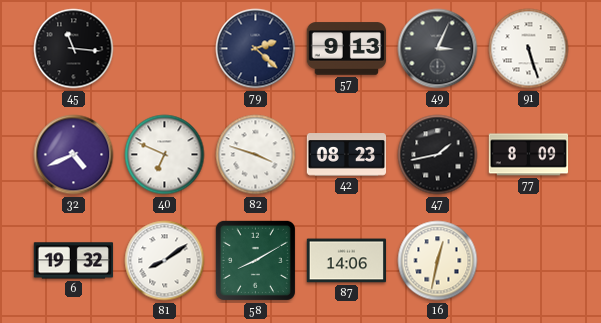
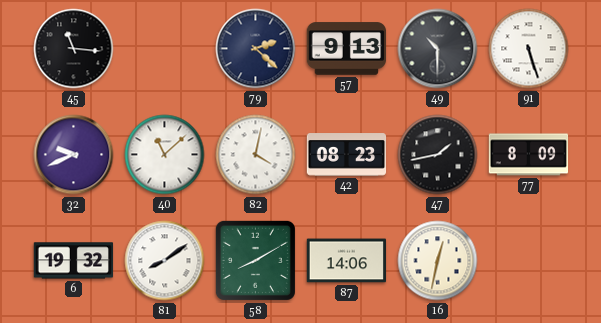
49: 3:04 -> 10:30
32: 4:41 -> 9:41
40: 6:49 -> 11:08
82: 3:48 -> 4:02
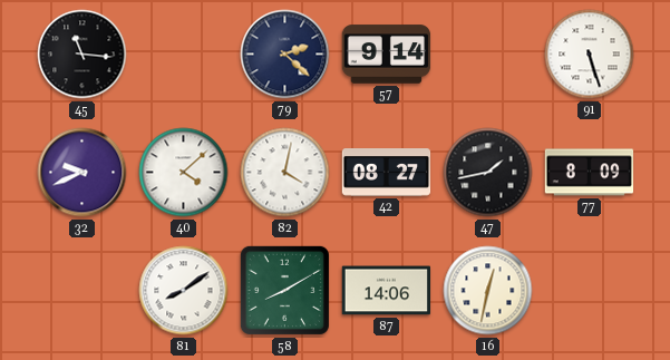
57: 9:13 -> 9:14
49: 10:30 -> none
40: 11:08 -> 4:08
42: 08:23 -> 08:27
6: 19:32 -> none
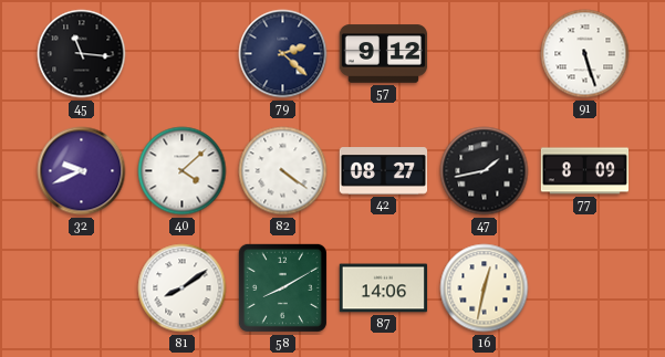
57: 9:14 -> 9:12
82: 4:02 -> 4:21
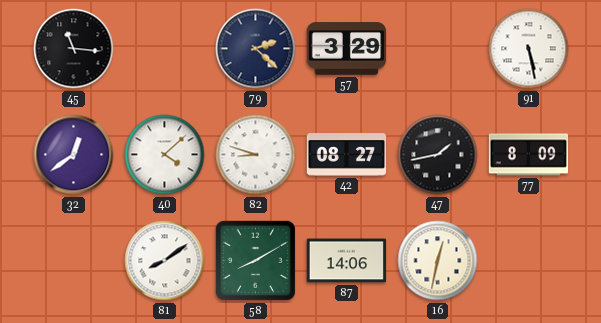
57: 9:12 -> 3:29
91: 5:27 -> 5:28
32: 9:41 -> 12:39
82: 4:21 -> 8:48
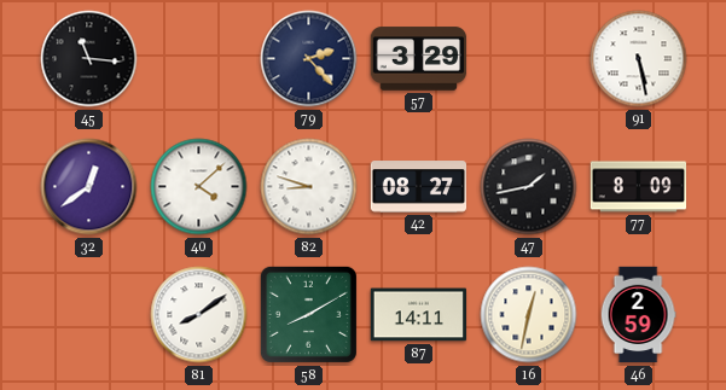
79: 2:22 -> 2:23
87: 14:06 -> 14:11
46: none -> 2:59
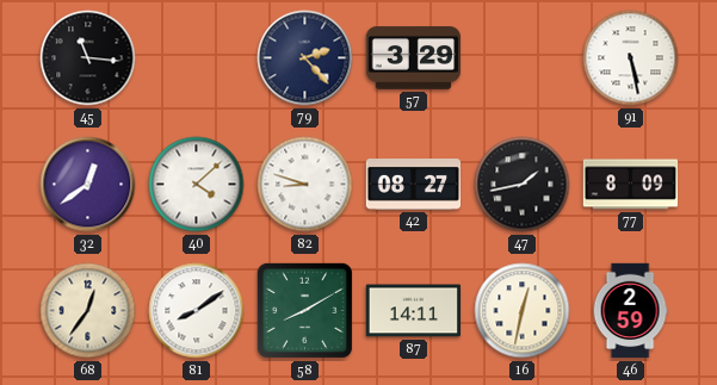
68: none -> 12:36
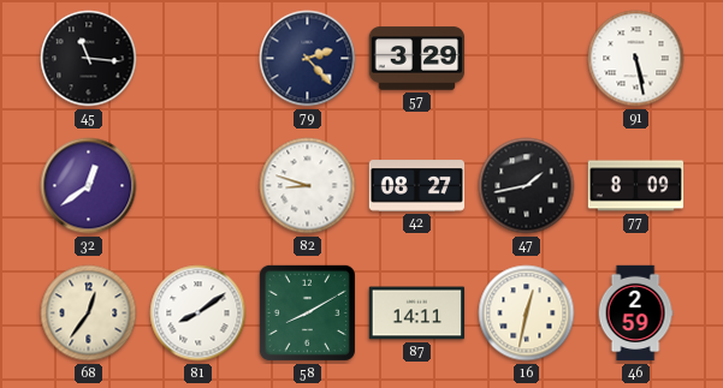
40: 4:08 -> none
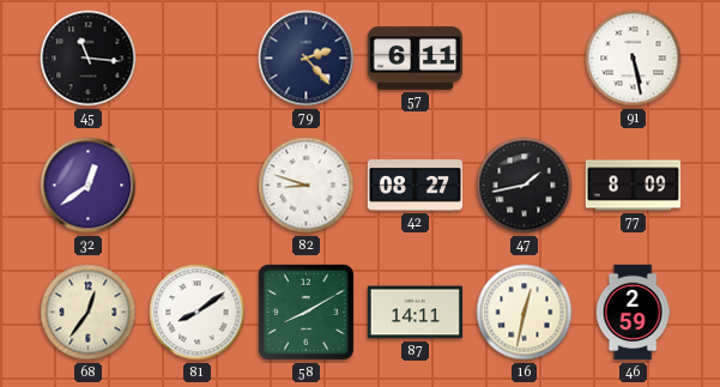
57: 3:29 -> 6:11
